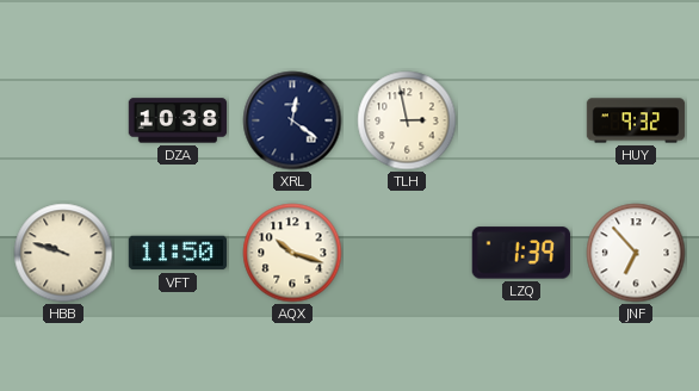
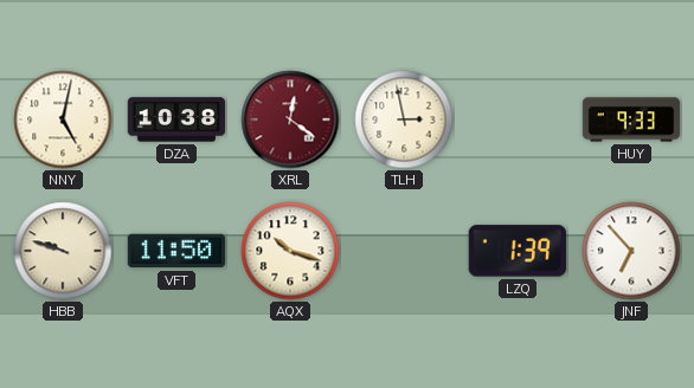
NNY: none -> 5:02
XRL dial: navy -> burgundy
HUY: 9:32 -> 9:33
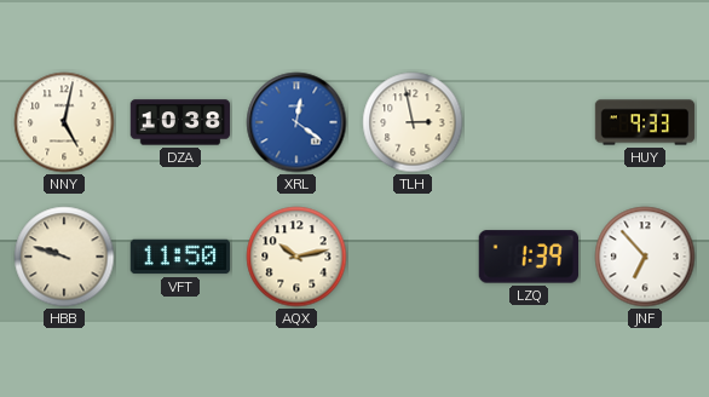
XRL dial: burgundy -> blue
AQX: 10:18 -> 10:13
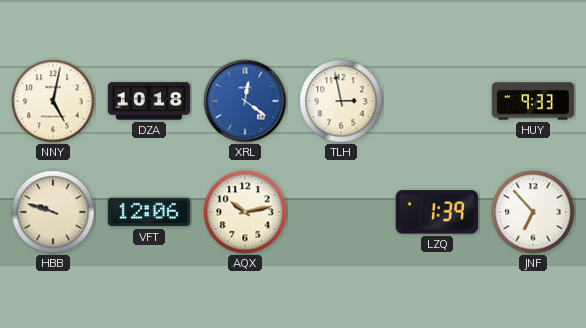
DZA: 10:38 -> 10:18
VFT: 11:50 -> 12:06
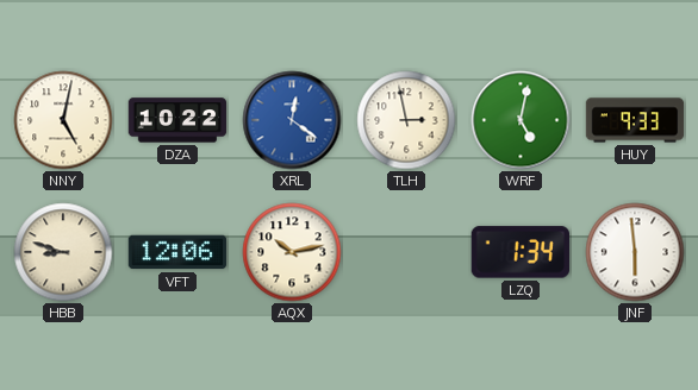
DZA: 10:18 -> 10:22
WRF: none -> 5:02
HBB: 9:48 -> 8:48
LZQ: 1:39 -> 1:34
JNF: 6:53 -> 5:59
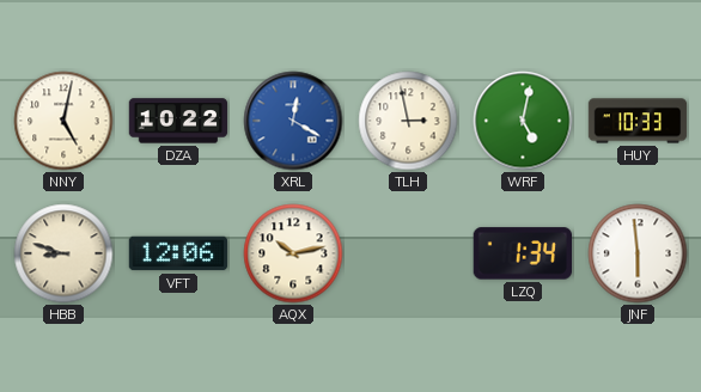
XRL: 12:21 -> 12:20
HUY: 9:33 -> 10:33
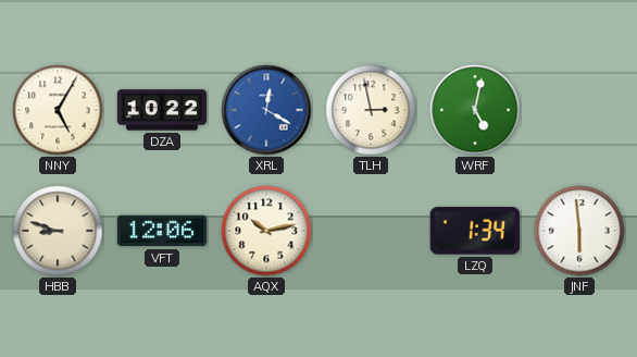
NNY: 5:02 -> 5:05
HUY: 10:33 -> none
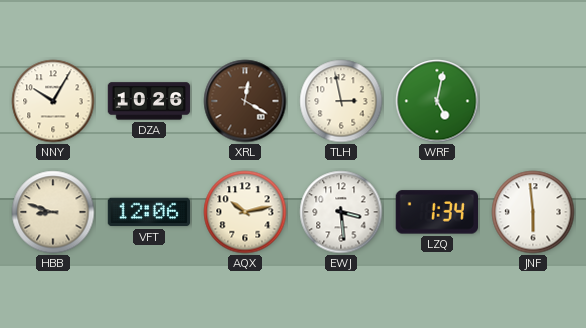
NNY: 5:05 -> 10:05
DZA: 10:22 -> 10:26
XRL dial: blue -> brown
EWJ: none -> 3:29
